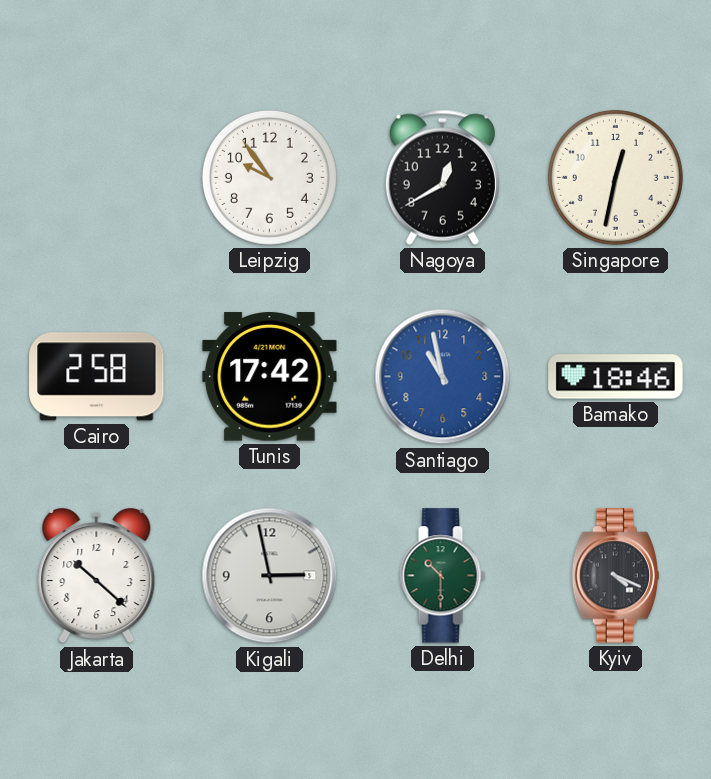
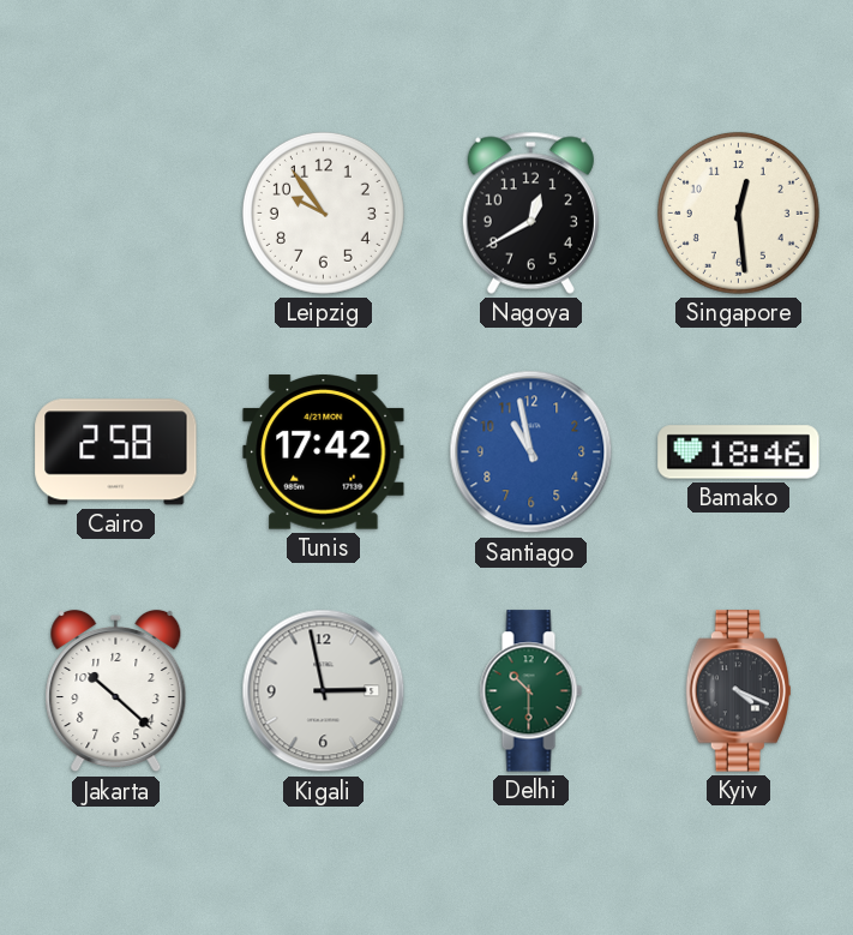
Singapore: 12:32 -> 12:29
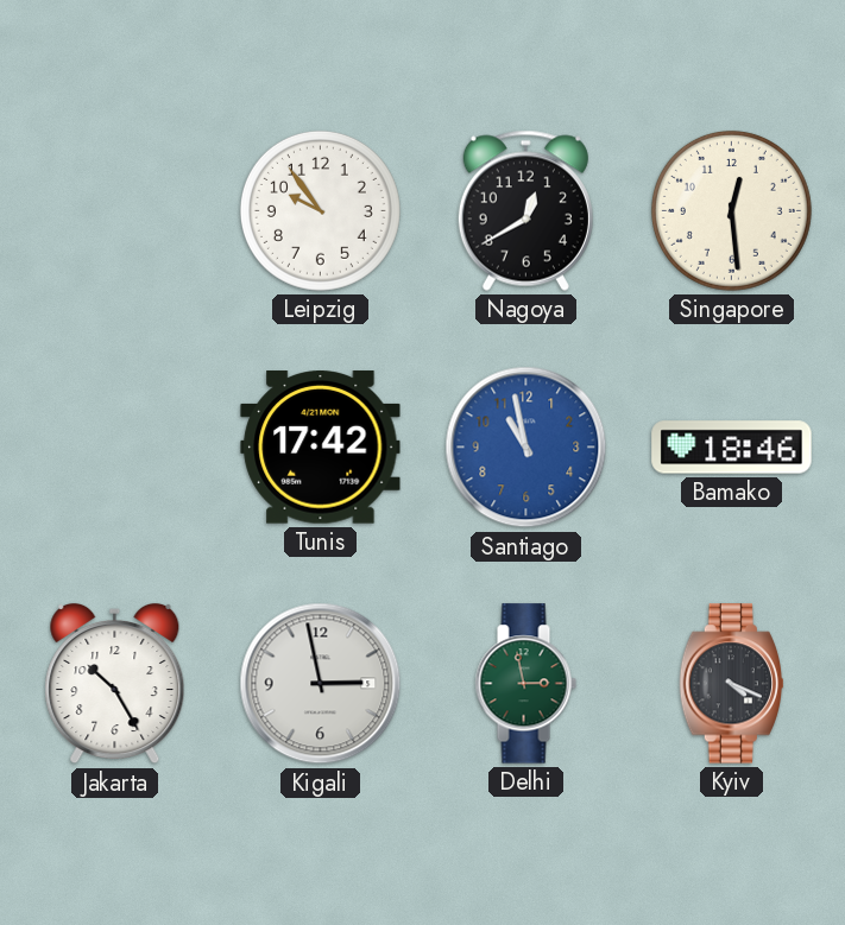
Cairo: 2:58 -> none
Jakarta: 10:22 -> 10:25
Delhi: 10:30 -> 2:58
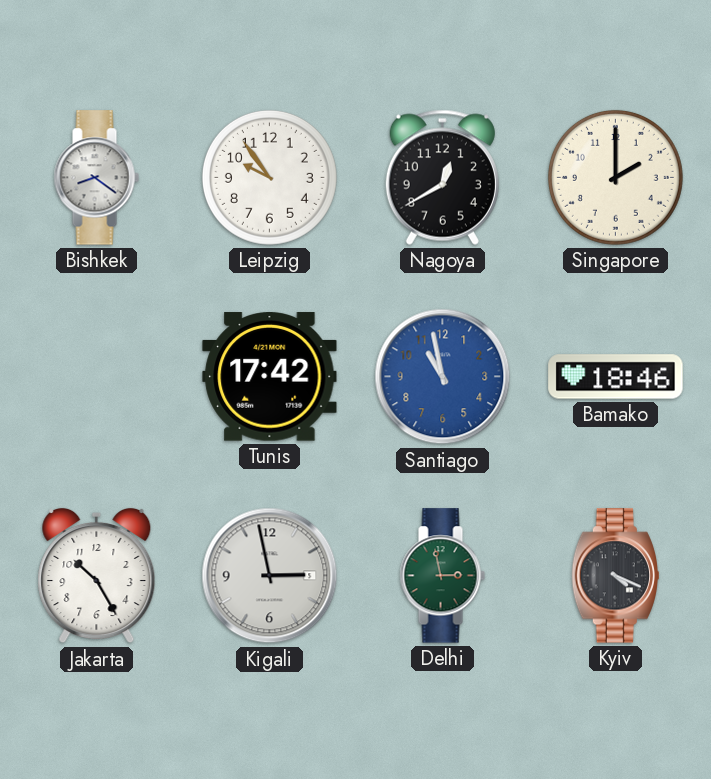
Bishkek: none -> 8:21
Singapore: 12:29 -> 2:00
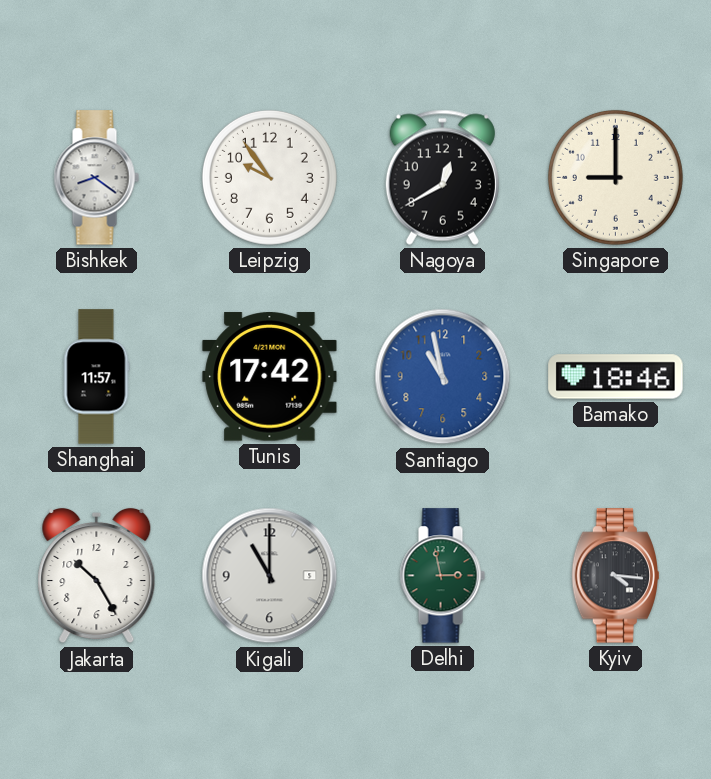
Singapore: 2:00 -> 9:00
Shanghai: none -> 11:57
Kigali: 2:58 -> 11:00
Kyiv: 4:19 -> 4:16
